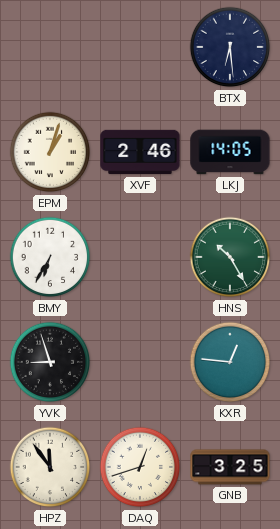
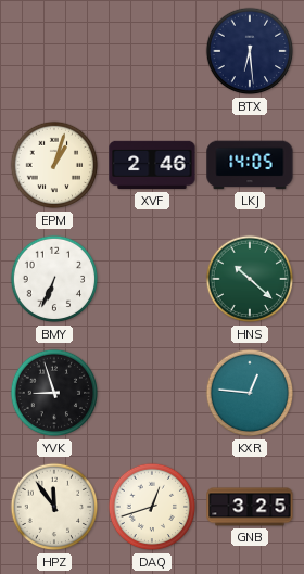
BMY: 6:35 -> 6:34
HNS: 10:25 -> 10:22
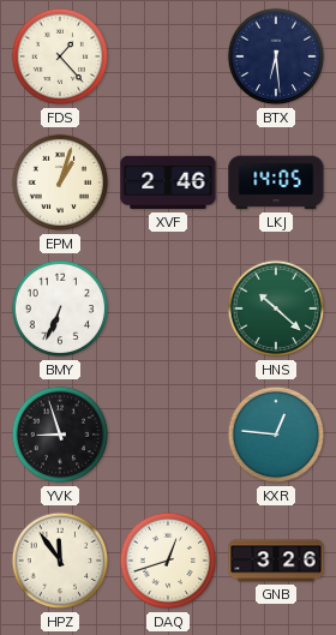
FDS: none -> 1:23
GNB: 3:25 -> 3:26
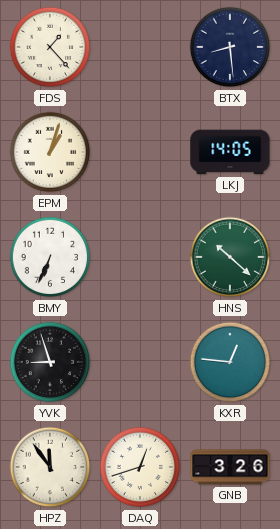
BTX: 6:29 -> 8:29
XVF: 2:46 -> none
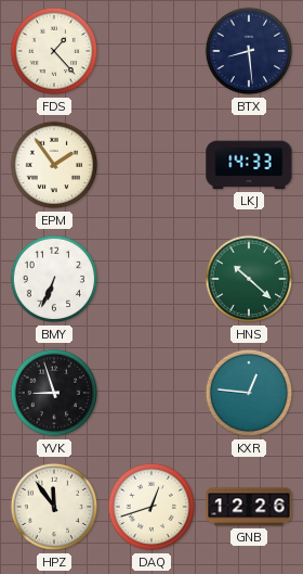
EPM: 1:03 -> 1:54
LKJ: 14:05 -> 14:33
GNB: 3:26 -> 12:26
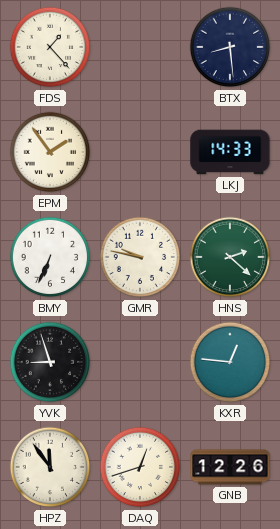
GMR: none -> 9:47
HNS: 10:22 -> 2:22
